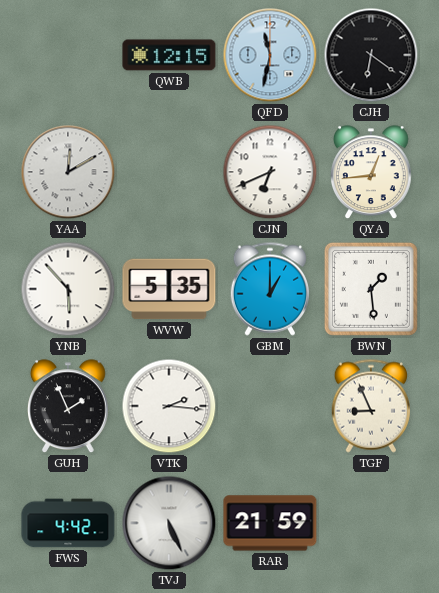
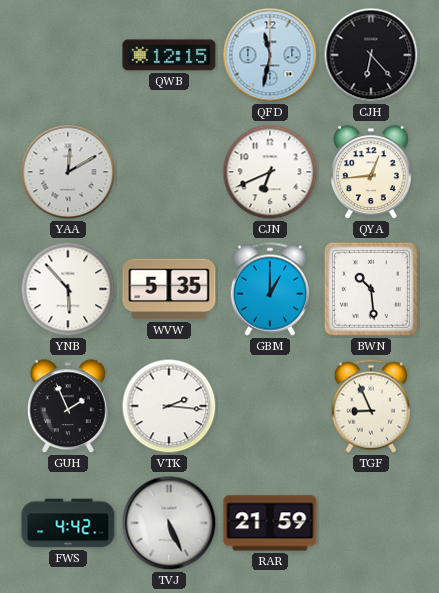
CJH: 6:21 -> 6:23
BWN: 1:29 -> 10:29
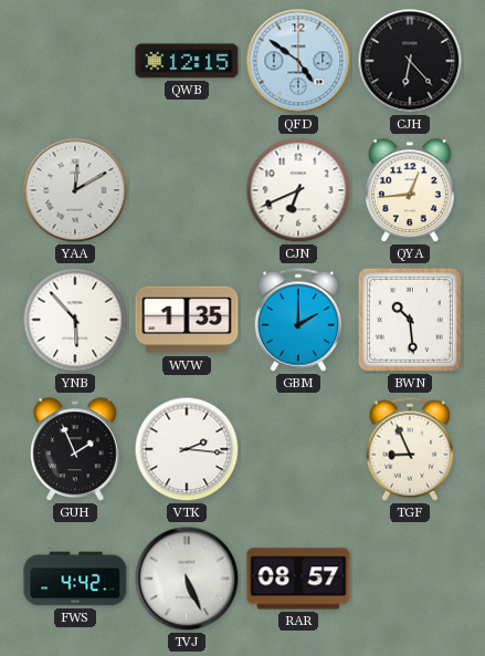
QFD: 11:32 -> 4:51
WVW: 5:35 -> 1:35
GBM: 1:00 -> 2:00
RAR: 21:59 -> 08:57
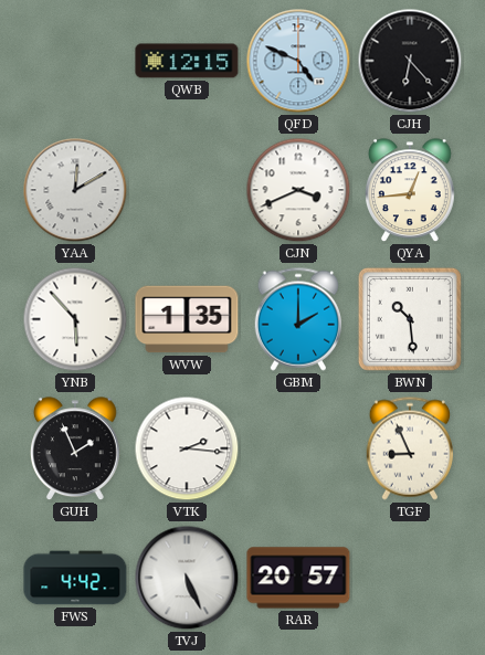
QFD: 4:51 -> 4:49
CJN: 6:41 -> 3:41
RAR: 08:57 -> 20:57
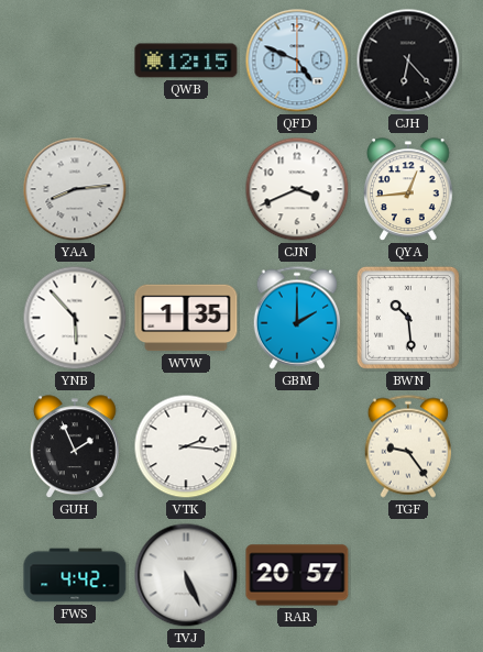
YAA: 12:10 -> 8:14
TGF: 8:56 -> 9:24
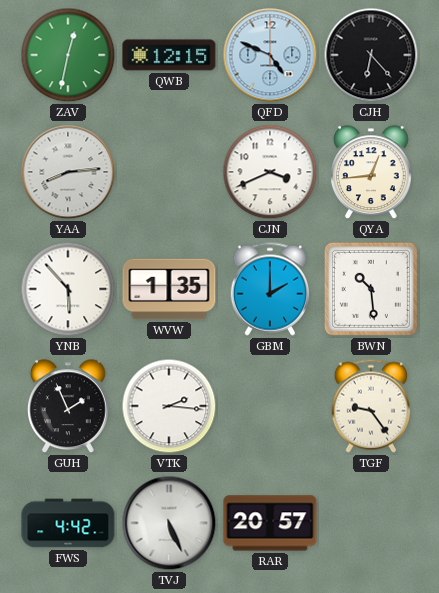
ZAV: none -> 12:32
